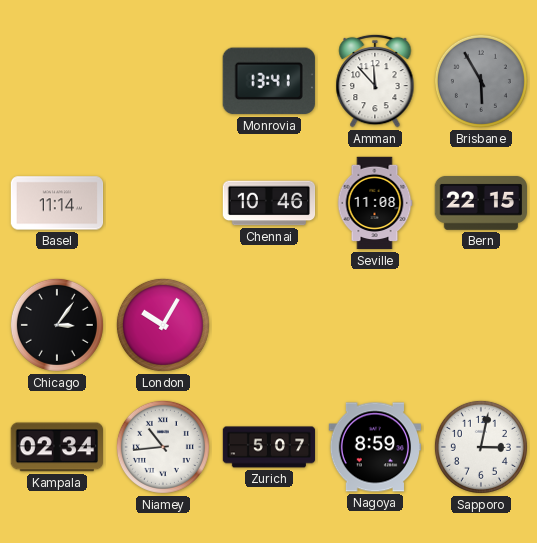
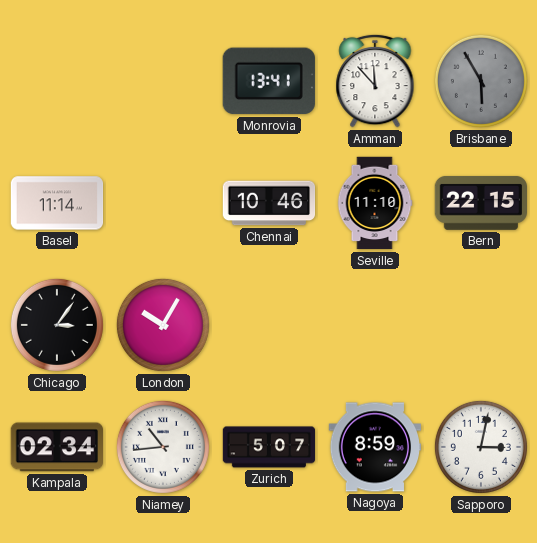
Seville: 11:08 -> 11:10
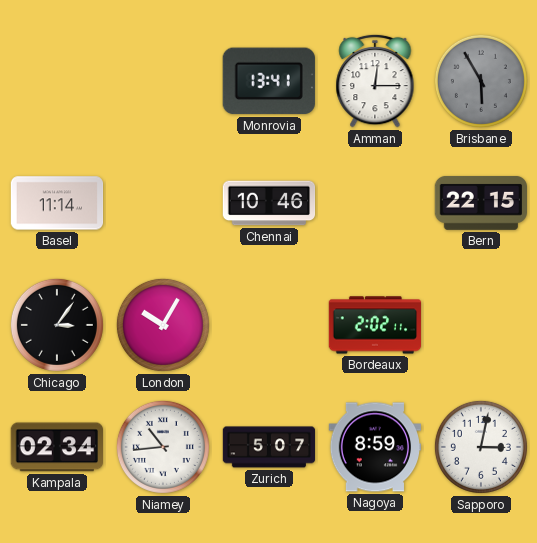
Amman: 11:53 -> 12:15
Seville: 11:10 -> none
Bordeaux: none -> 2:02
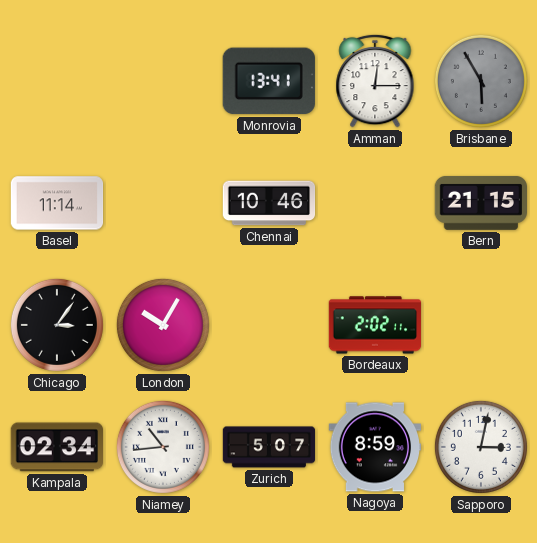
Bern: 22:15 -> 21:15
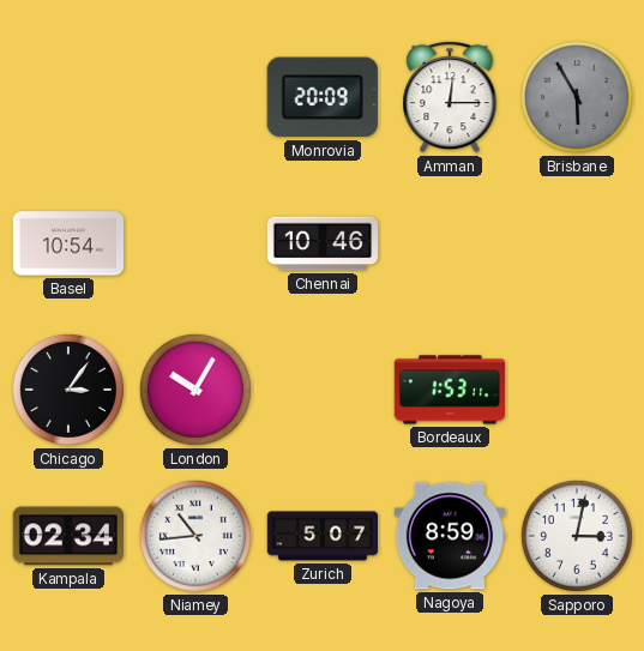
Monrovia: 13:41 -> 20:09
Basel: 11:14 -> 10:54
Bern: 21:15 -> none
Bordeaux: 2:02 -> 1:53
